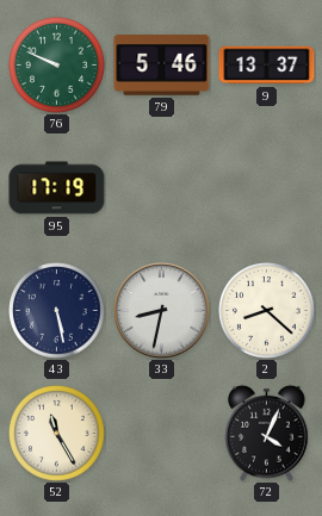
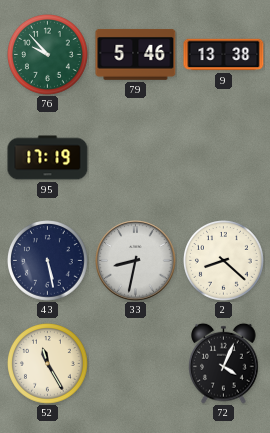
76: 9:49 -> 9:53
9: 13:37 -> 13:38
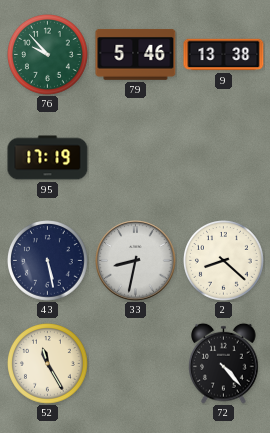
72: 4:04 -> 4:23
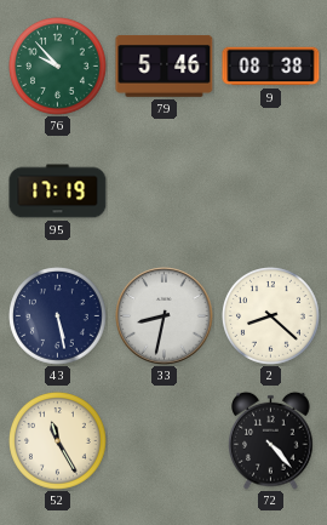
9: 13:38 -> 08:38
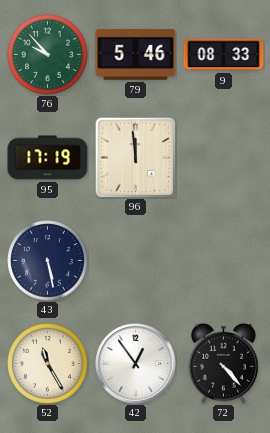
9: 08:38 -> 08:33
96: none -> 11:59
33: 8:32 -> none
2: 8:22 -> none
42: none -> 12:54
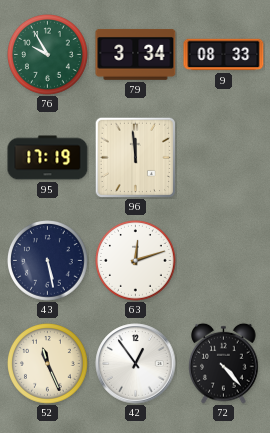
76: 9:53 -> 9:55
79: 5:46 -> 3:34
63: none -> 12:12
52: 11:25 -> 11:26
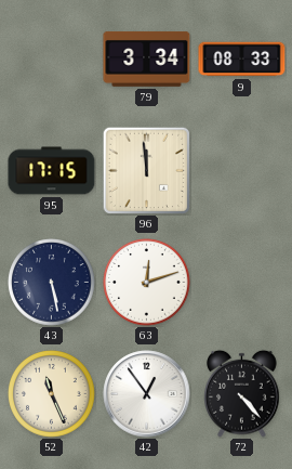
76: 9:55 -> none
95: 17:19 -> 17:15
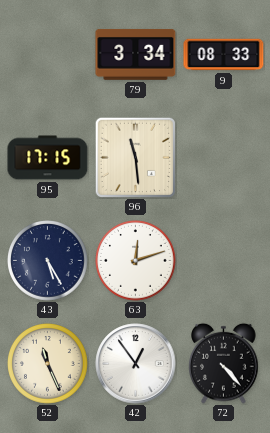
96: 11:59 -> 11:29
43: 5:28 -> 5:25
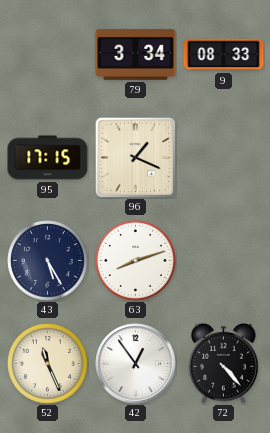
96: 11:29 -> 1:19
63: 12:12 -> 8:12
